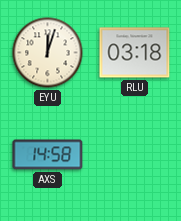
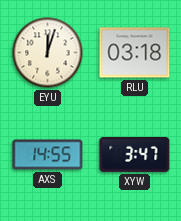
AXS: 14:58 -> 14:55
XYW: none -> 3:47
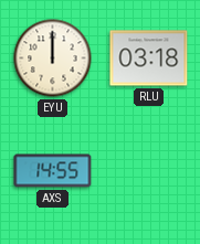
EYU: 12:03 -> 12:00
XYW: 3:47 -> none
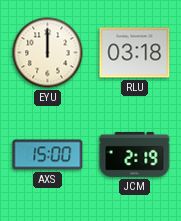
AXS: 14:55 -> 15:00
JCM: none -> 2:19
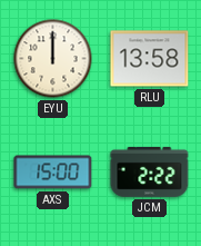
RLU: 03:18 -> 13:58
JCM: 2:19 -> 2:22
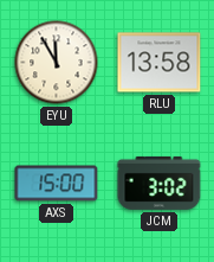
EYU: 12:00 -> 11:55
JCM: 2:22 -> 3:02
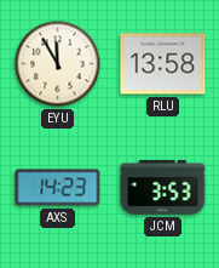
AXS: 15:00 -> 14:23
JCM: 3:02 -> 3:53
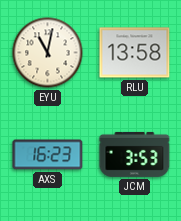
EYU: 11:55 -> 11:02
AXS: 14:23 -> 16:23
